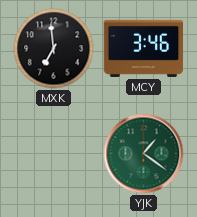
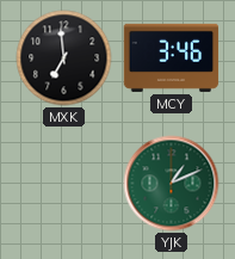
YJK: 1:21 -> 1:11
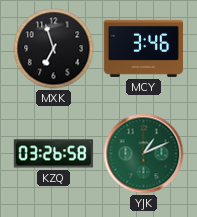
MXK: 6:59 -> 6:57
KZQ: none -> 03:26
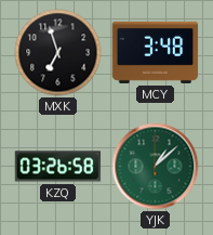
MCY: 3:46 -> 3:48
YJK: 1:11 -> 1:08
